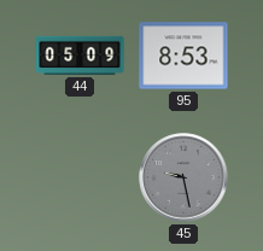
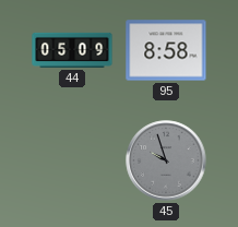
95: 8:53 -> 8:58
45: 9:28 -> 9:57
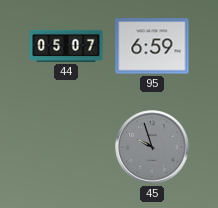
44: 05:09 -> 05:07
95: 8:58 -> 6:59
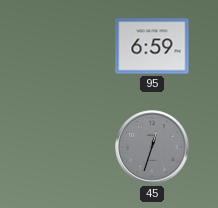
44: 05:07 -> none
45: 9:57 -> 12:33
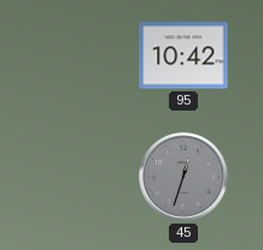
95: 6:59 -> 10:42
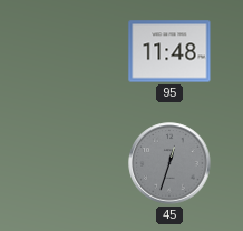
95: 10:42 -> 11:48
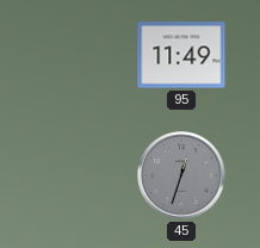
95: 11:48 -> 11:49
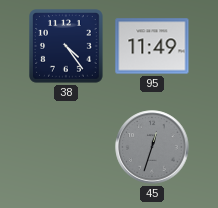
38: none -> 4:24
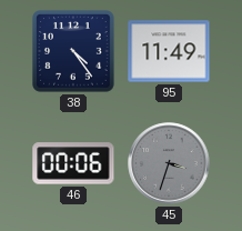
46: none -> 00:06
45: 12:33 -> 3:33
